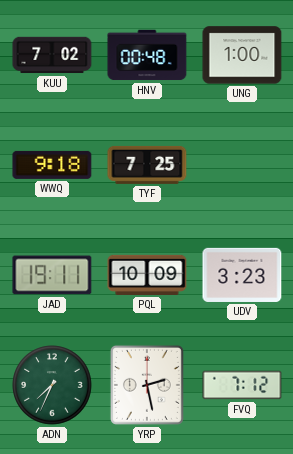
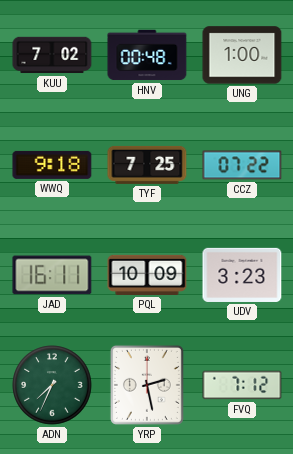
CCZ: none -> 07:22
JAD: 19:11 -> 16:11
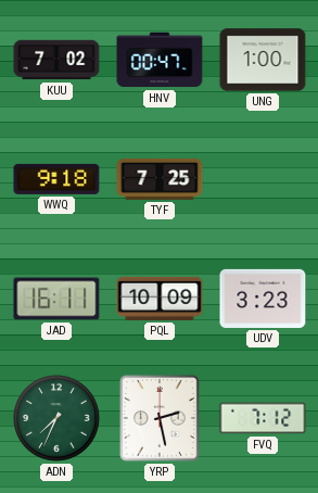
HNV: 00:48 -> 00:47
CCZ: 07:22 -> none
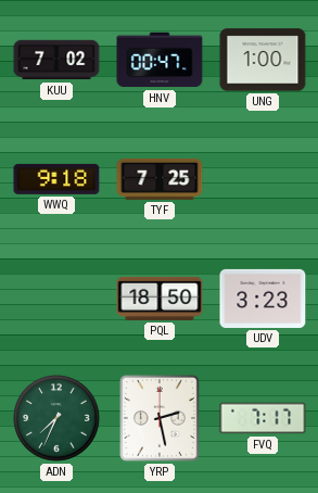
JAD: 16:11 -> none
PQL: 10:09 -> 18:50
FVQ: 7:12 -> 7:17
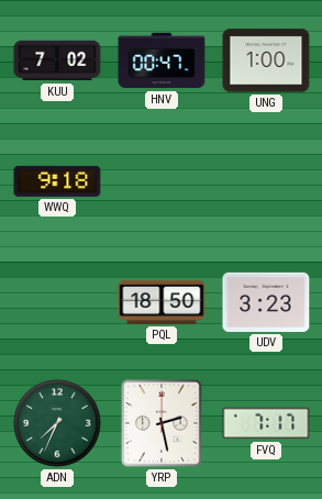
TYF: 7:25 -> none
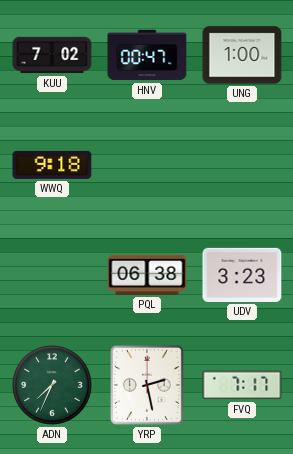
PQL: 18:50 -> 06:38
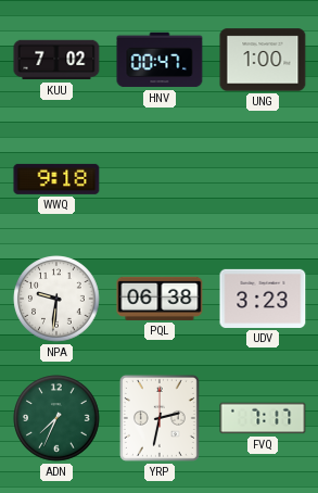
NPA: none -> 9:31
YRP: 2:28 -> 2:32
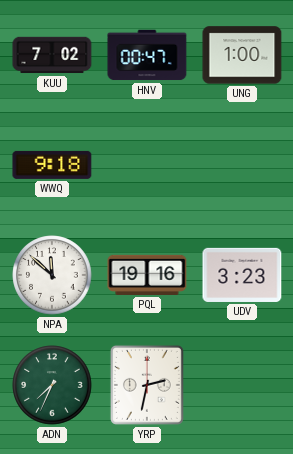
NPA: 9:31 -> 11:52
PQL: 06:38 -> 19:16
FVQ: 7:17 -> none
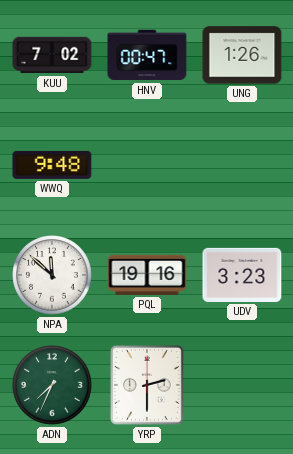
UNG: 1:00 -> 1:26
WWQ: 9:18 -> 9:48
YRP: 2:32 -> 2:30
